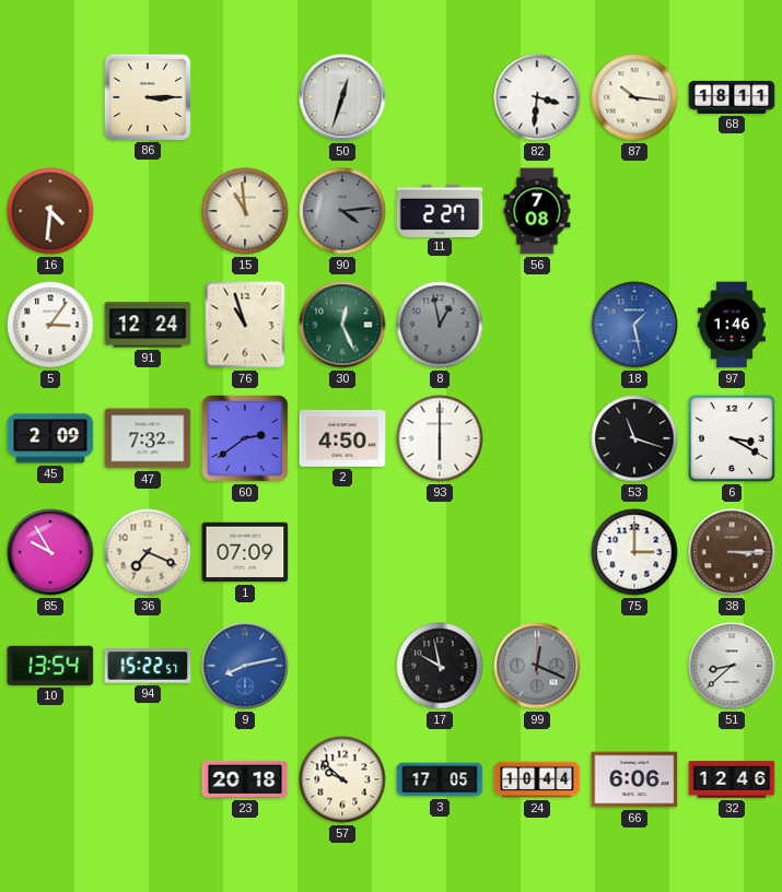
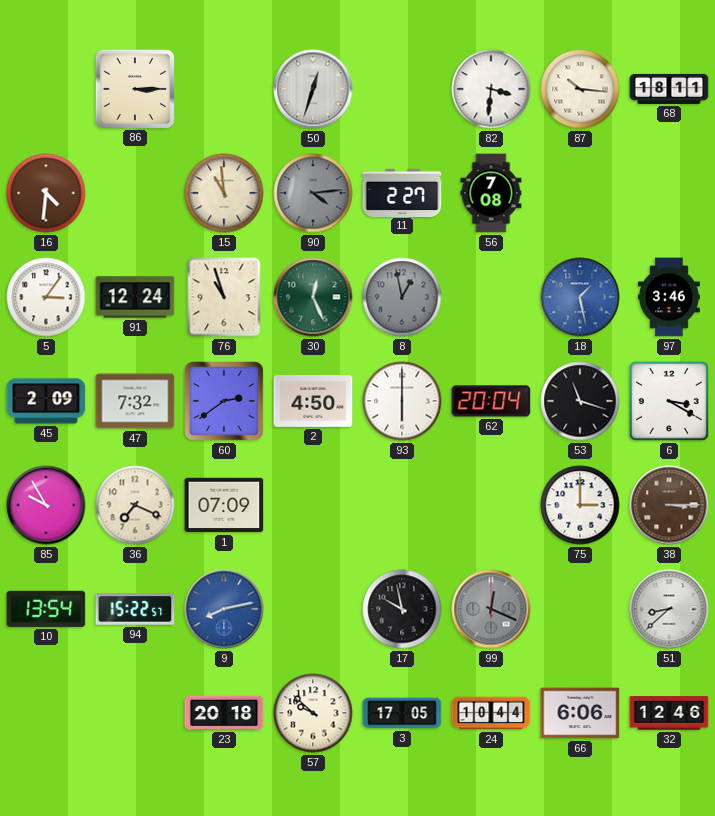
97: 1:46 -> 3:46
62: none -> 20:04
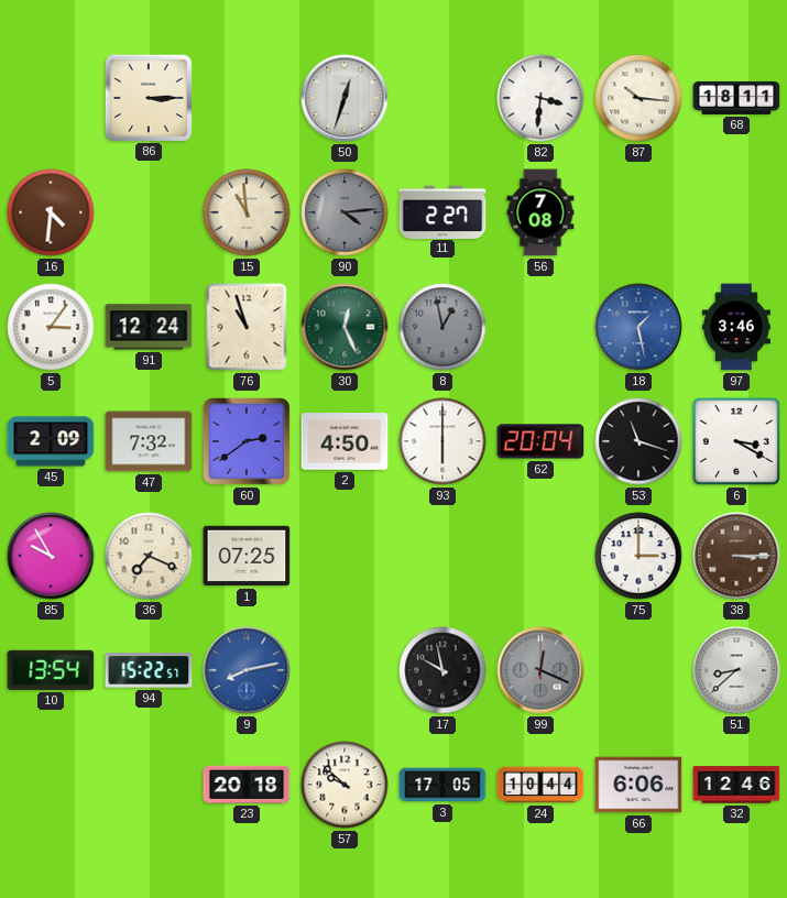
1: 07:09 -> 07:25
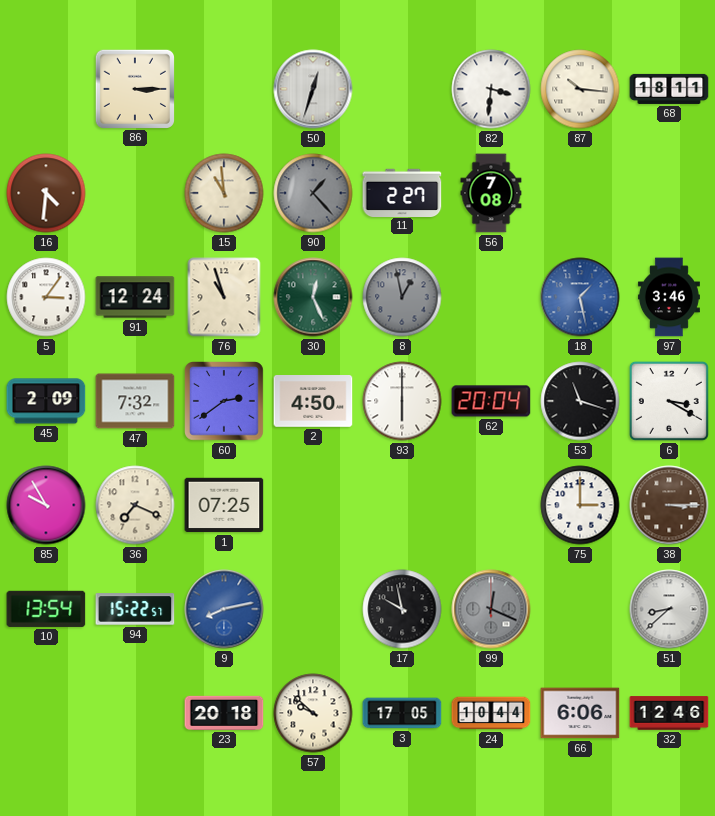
90: 4:14 -> 1:23
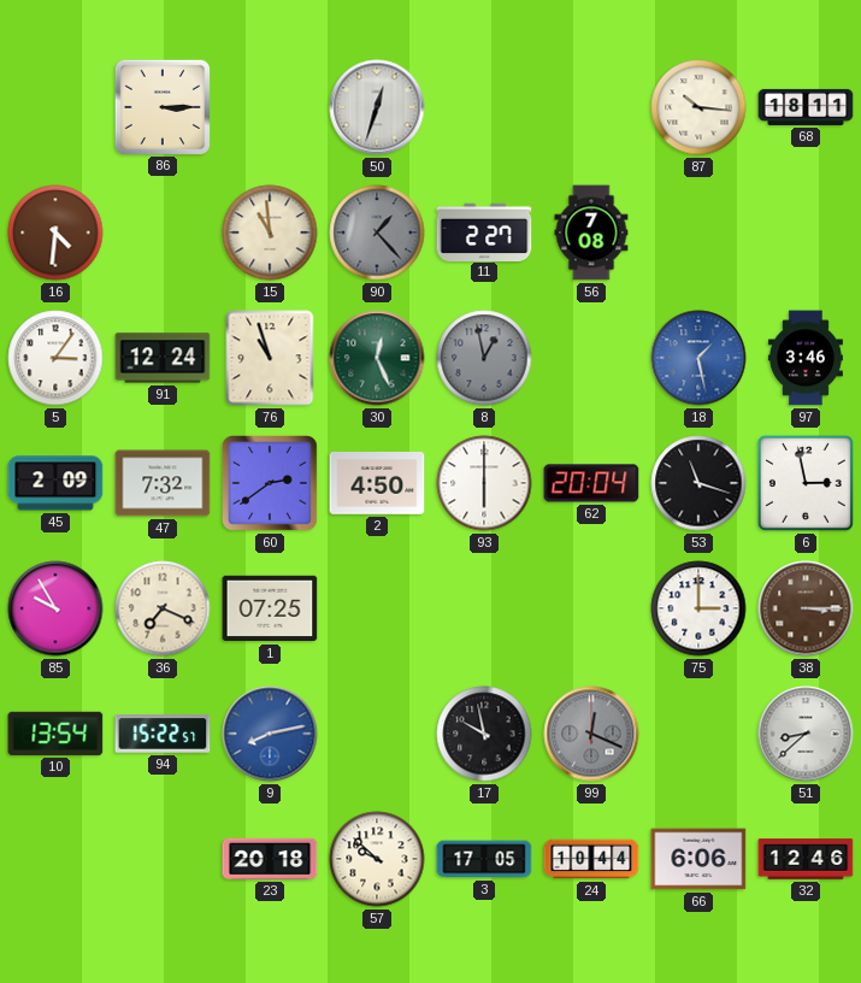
82: 3:31 -> none
6: 3:20 -> 2:58
